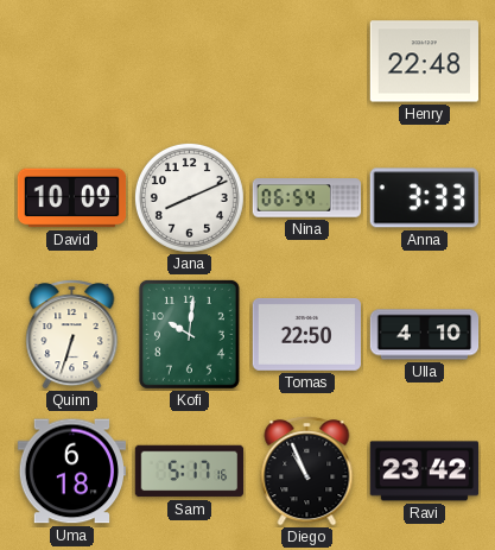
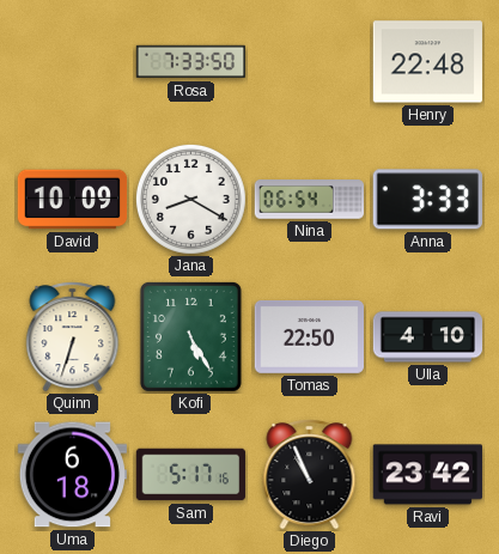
Rosa: none -> 7:33
Jana: 8:11 -> 8:20
Kofi: 10:01 -> 5:25
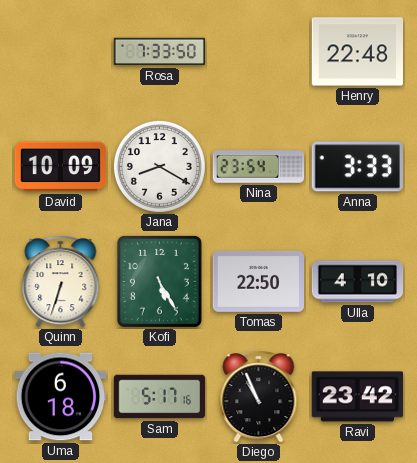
Nina: 06:54 -> 23:54
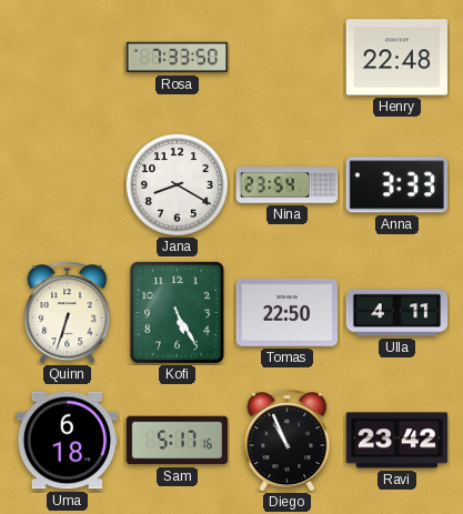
David: 10:09 -> none
Ulla: 4:10 -> 4:11
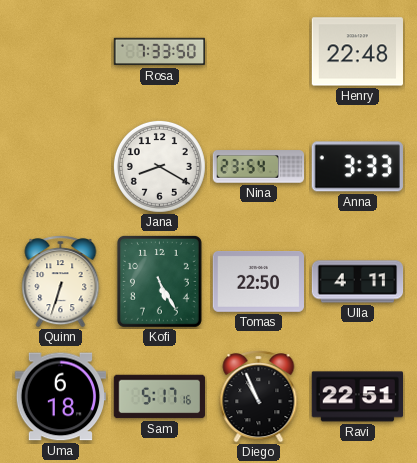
Ravi: 23:42 -> 22:51
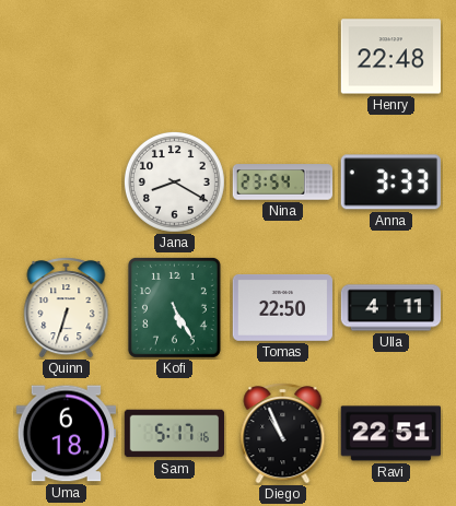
Rosa: 7:33 -> none
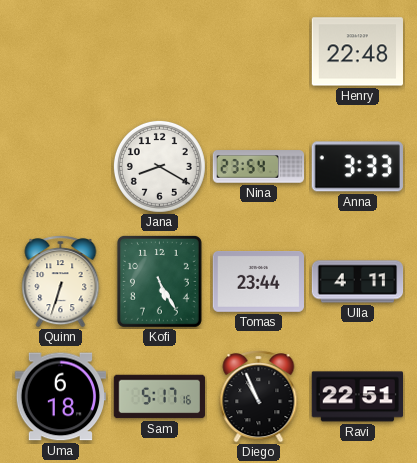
Tomas: 22:50 -> 23:44
